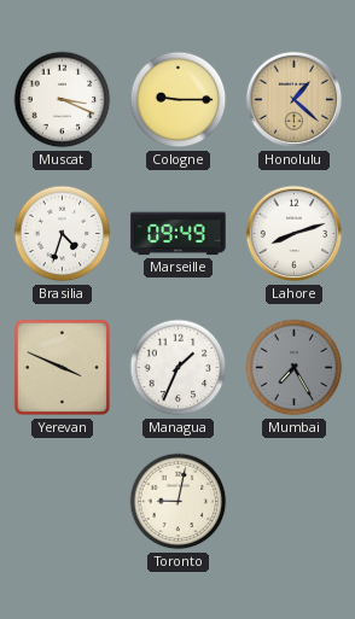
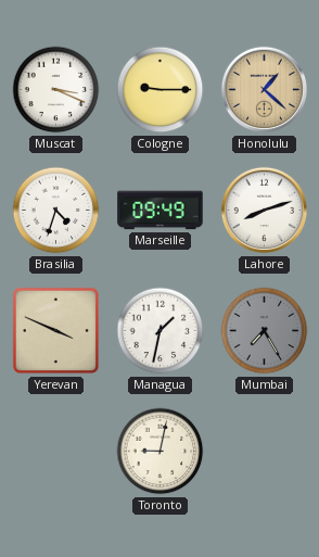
Managua: 1:34 -> 1:32
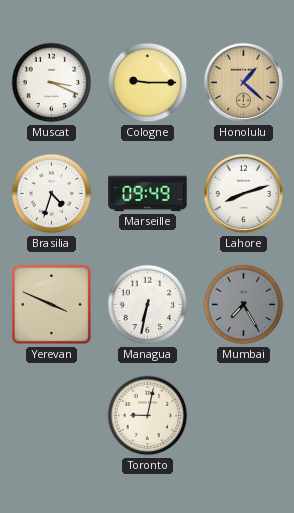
Managua: 1:32 -> 6:32
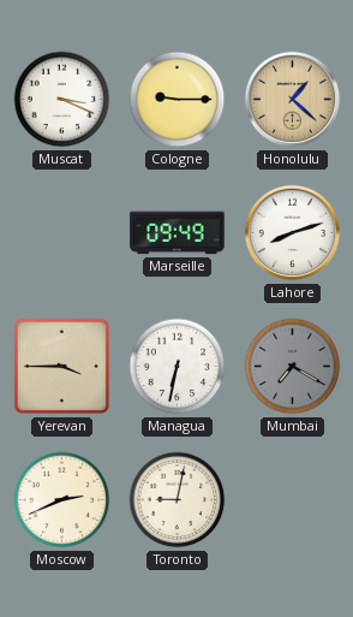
Brasilia: 4:33 -> none
Yerevan: 3:49 -> 3:45
Mumbai: 7:25 -> 7:20
Moscow: none -> 2:41
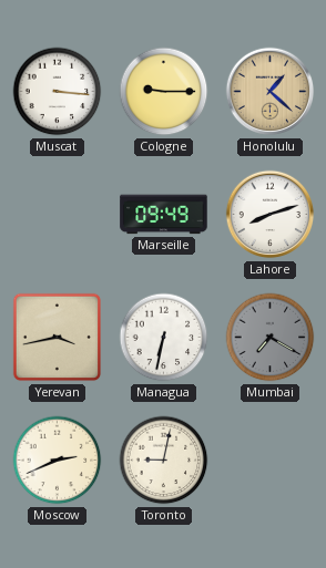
Muscat: 3:19 -> 3:16
Yerevan: 3:45 -> 3:43
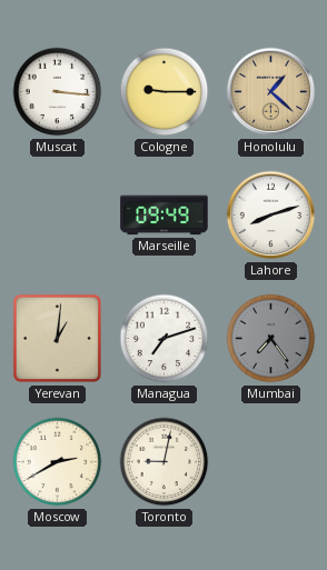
Yerevan: 3:43 -> 1:01
Managua: 6:32 -> 7:12
Mumbai: 7:20 -> 7:24
Moscow: 2:41 -> 2:40
